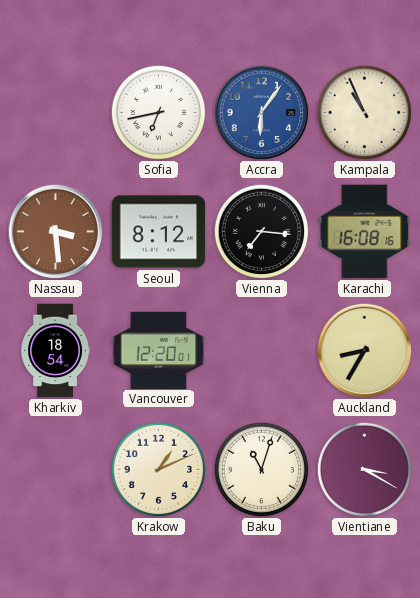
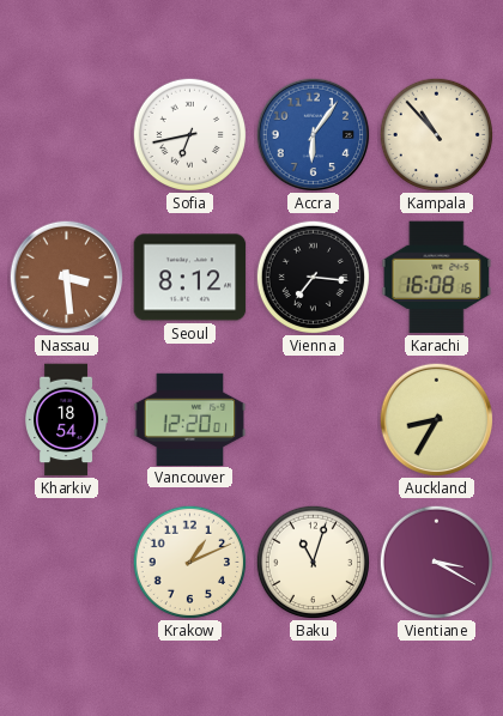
Kampala: 10:56 -> 10:53
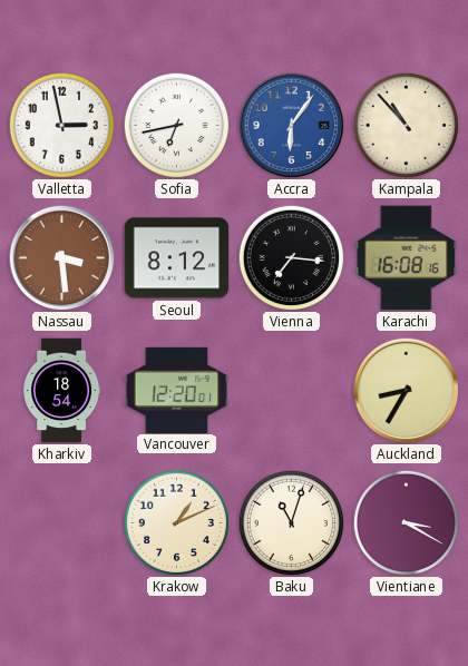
Valletta: none -> 2:58
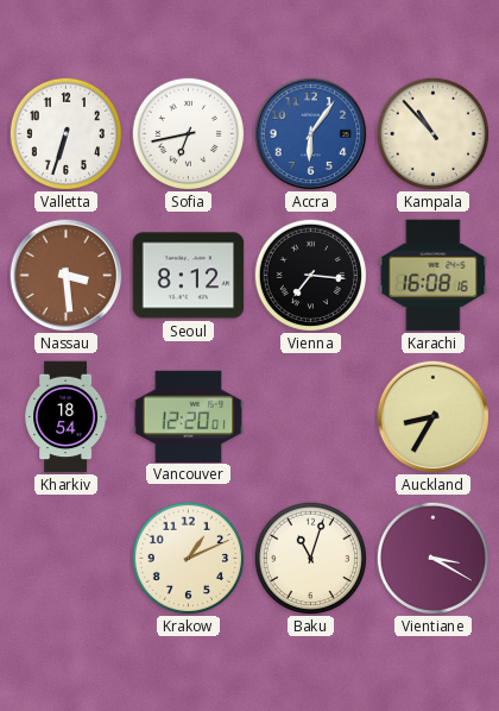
Valletta: 2:58 -> 6:33
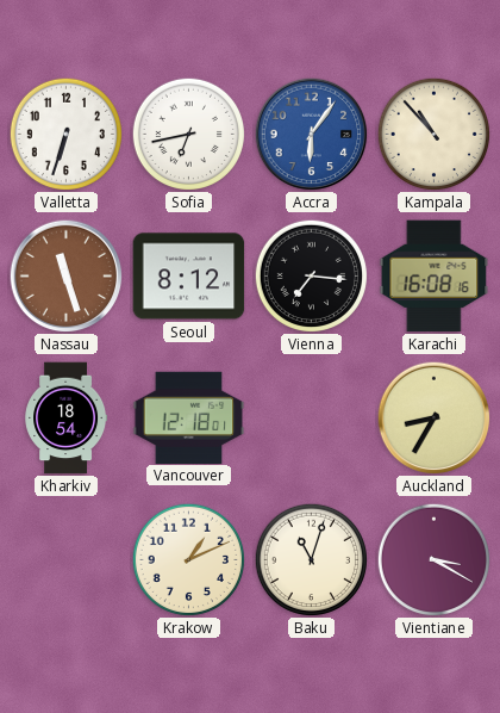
Nassau: 3:29 -> 11:27
Vancouver: 12:20 -> 12:18
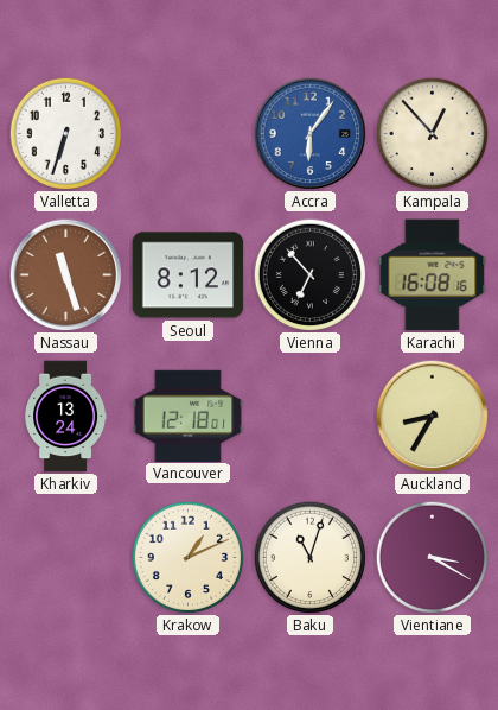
Sofia: 6:43 -> none
Kampala: 10:53 -> 12:53
Vienna: 7:16 -> 6:53
Kharkiv: 18:54 -> 13:24
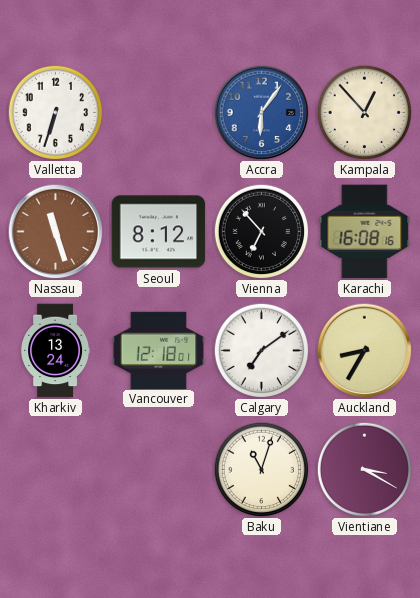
Calgary: none -> 7:09
Krakow: 1:11 -> none
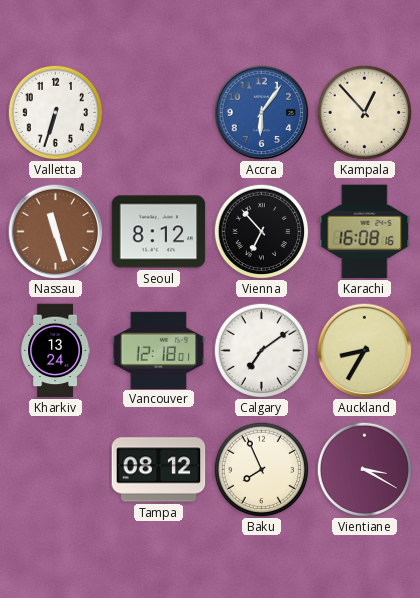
Tampa: none -> 08:12
Baku: 11:03 -> 7:56
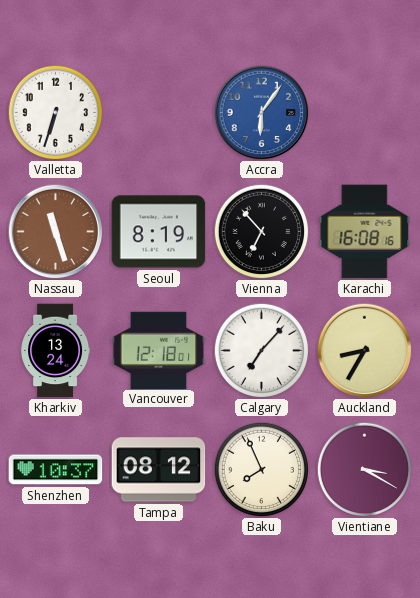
Kampala: 12:53 -> none
Seoul: 8:12 -> 8:19
Calgary: 7:09 -> 7:07
Shenzhen: none -> 10:37
